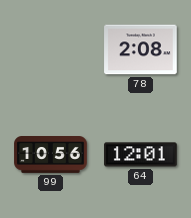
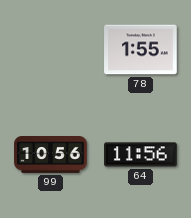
78: 2:08 -> 1:55
64: 12:01 -> 11:56
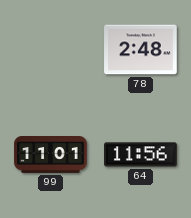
78: 1:55 -> 2:48
99: 10:56 -> 11:01
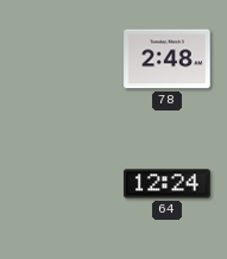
99: 11:01 -> none
64: 11:56 -> 12:24
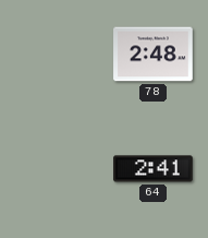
64: 12:24 -> 2:41
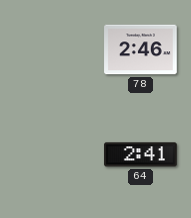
78: 2:48 -> 2:46
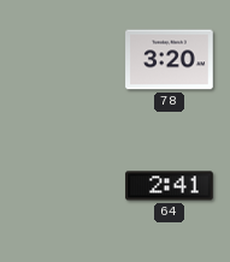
78: 2:46 -> 3:20
